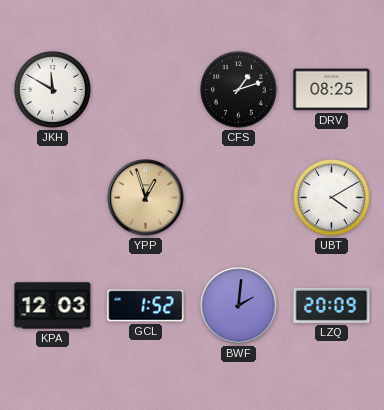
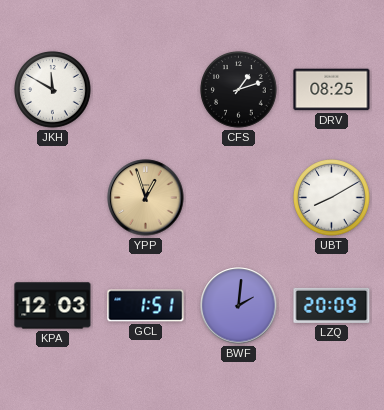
UBT: 4:10 -> 8:10
GCL: 1:52 -> 1:51
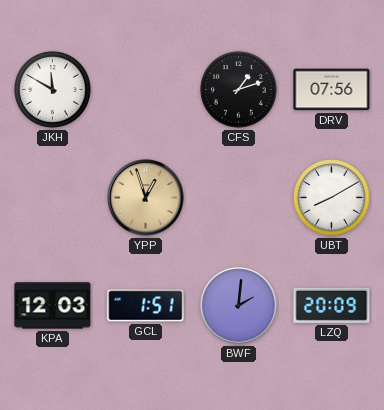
DRV: 08:25 -> 07:56
